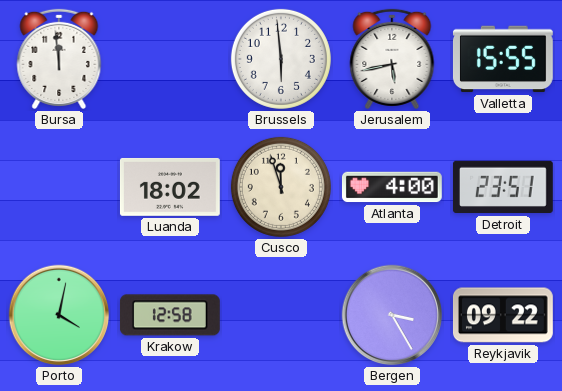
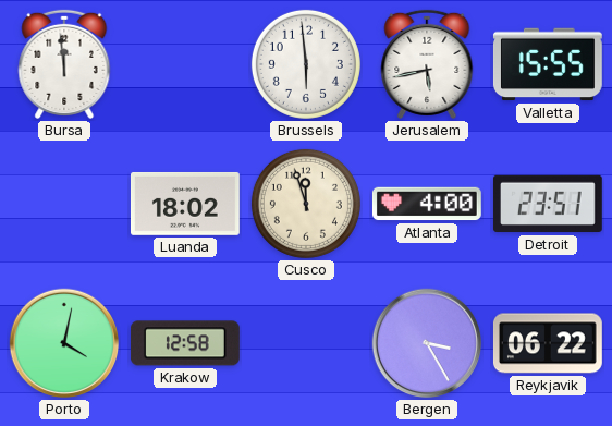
Reykjavik: 09:22 -> 06:22
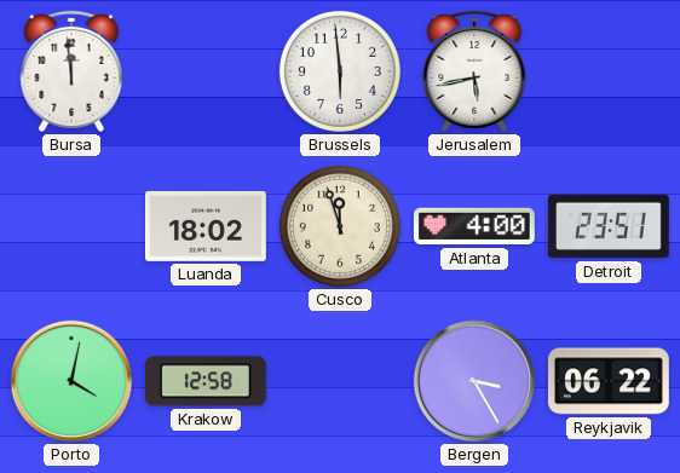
Valletta: 15:55 -> none
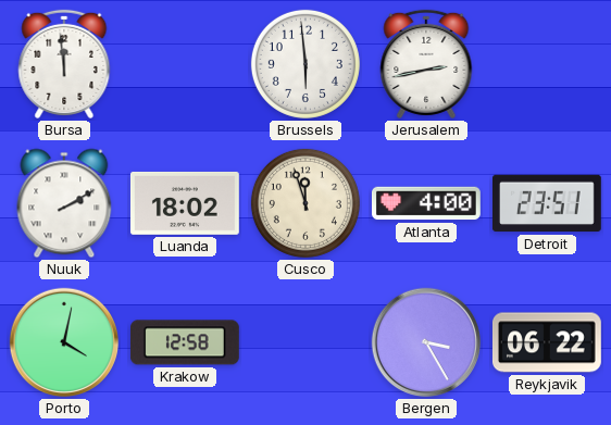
Jerusalem: 5:43 -> 2:43
Nuuk: none -> 2:10
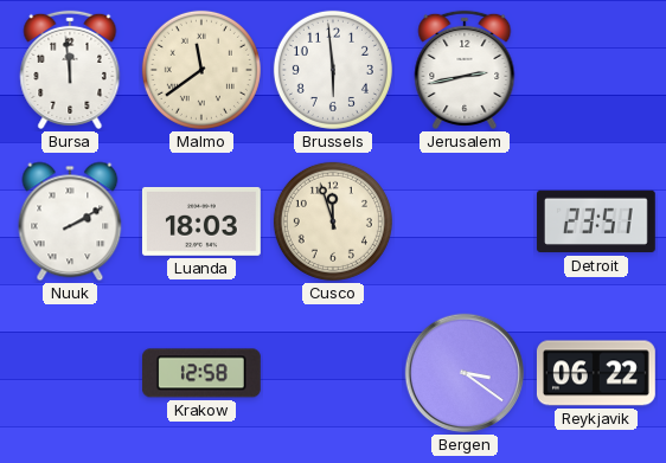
Malmo: none -> 11:39
Luanda: 18:02 -> 18:03
Atlanta: 4:00 -> none
Porto: 4:02 -> none
Bergen: 3:25 -> 3:21
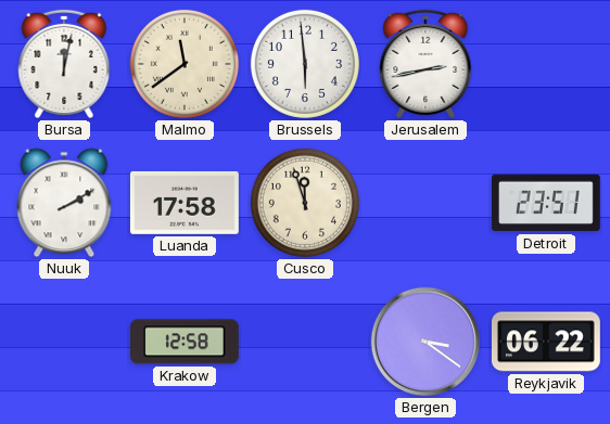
Bursa: 11:59 -> 12:02
Luanda: 18:03 -> 17:58
